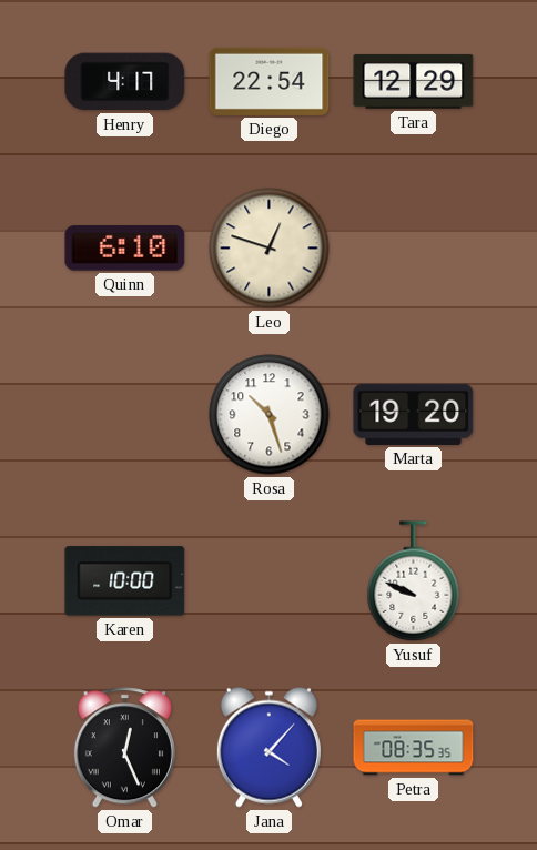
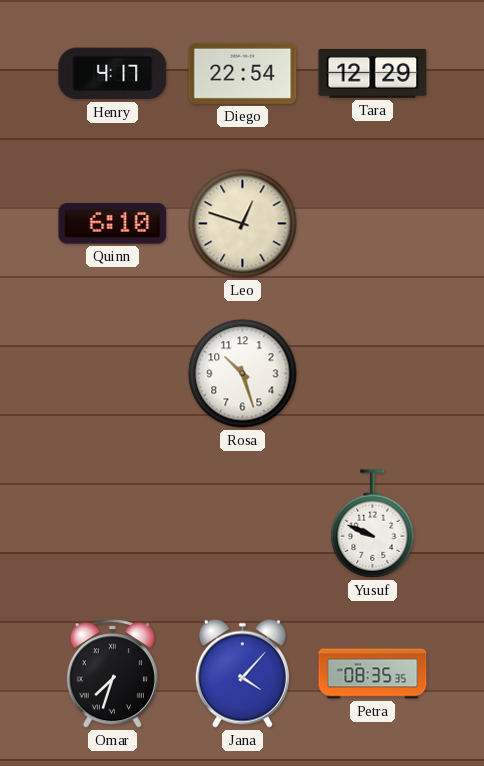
Marta: 19:20 -> none
Karen: 10:00 -> none
Omar: 12:26 -> 7:33
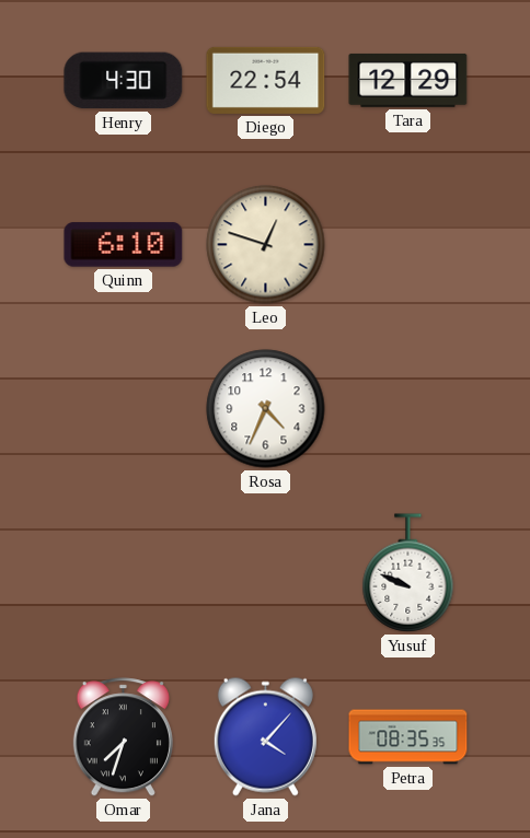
Henry: 4:17 -> 4:30
Rosa: 10:27 -> 4:34
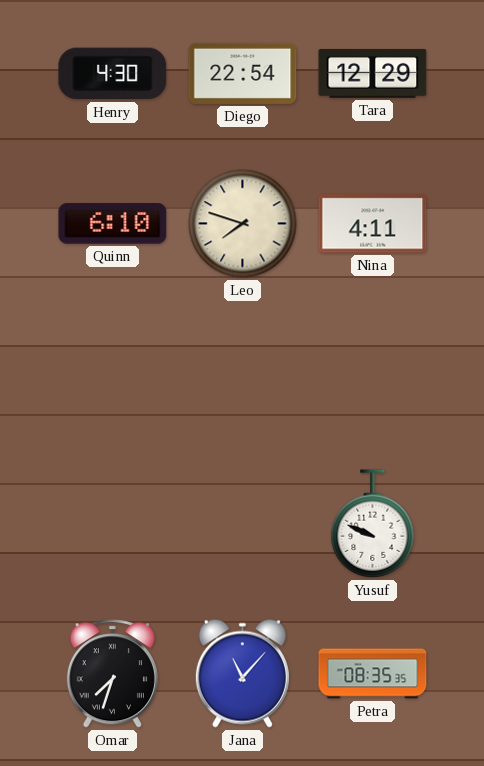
Leo: 12:48 -> 7:48
Nina: none -> 4:11
Rosa: 4:34 -> none
Jana: 4:07 -> 11:07
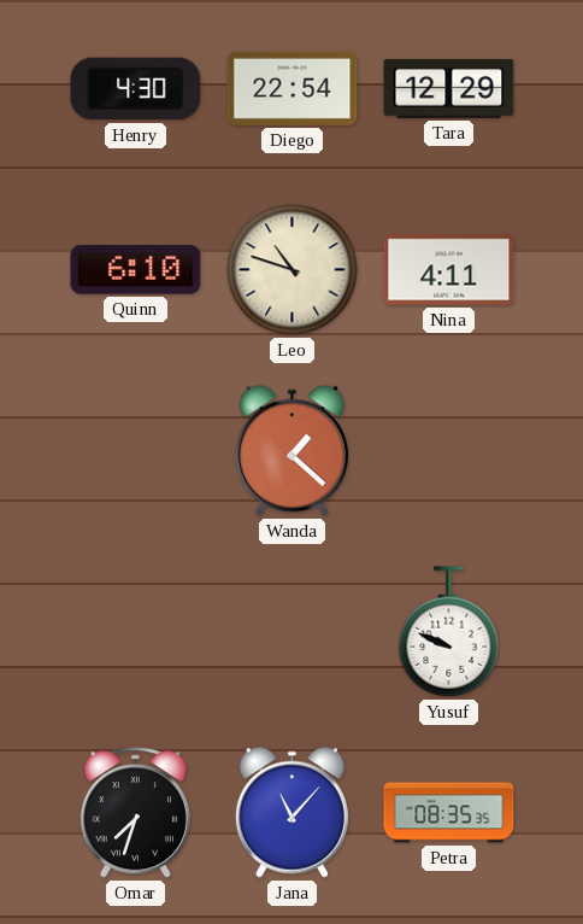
Leo: 7:48 -> 10:48
Wanda: none -> 1:22
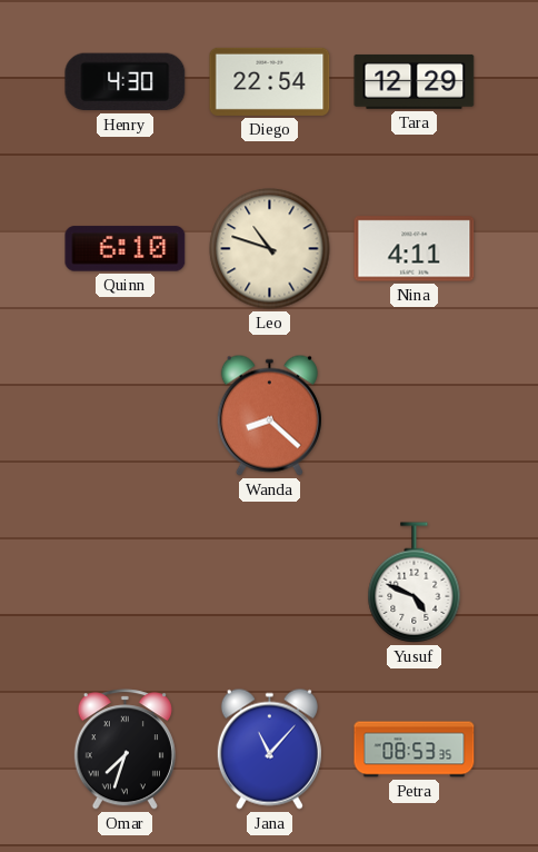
Wanda: 1:22 -> 8:22
Yusuf: 9:49 -> 4:49
Petra: 08:35 -> 08:53
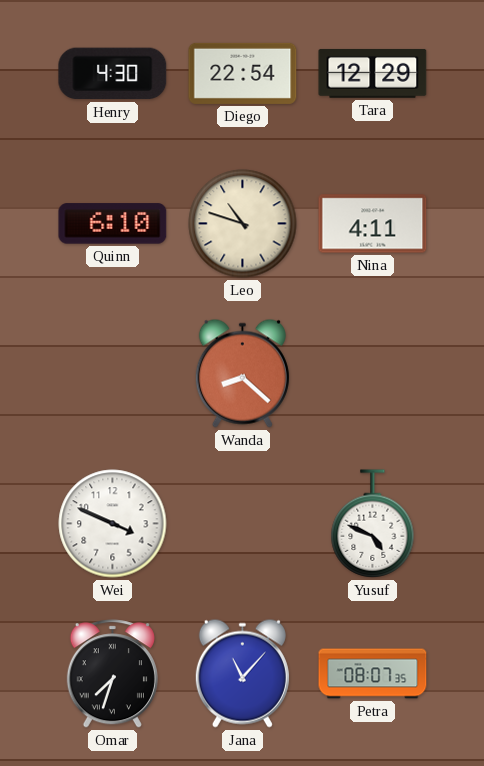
Wei: none -> 3:49
Petra: 08:53 -> 08:07
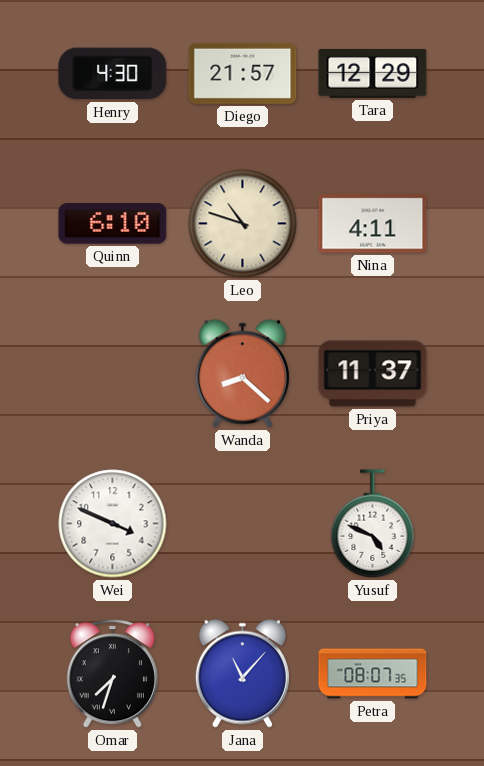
Diego: 22:54 -> 21:57
Priya: none -> 11:37
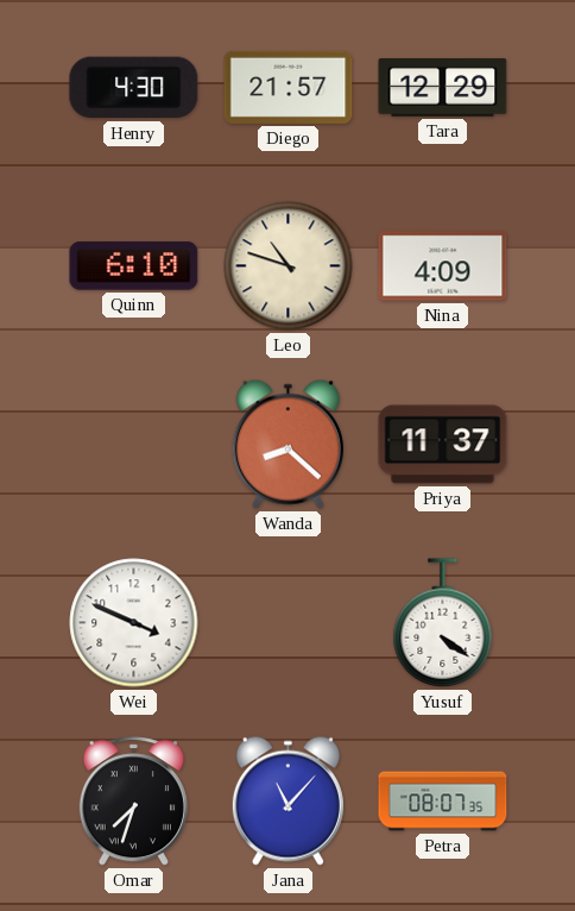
Nina: 4:11 -> 4:09
Yusuf: 4:49 -> 4:21
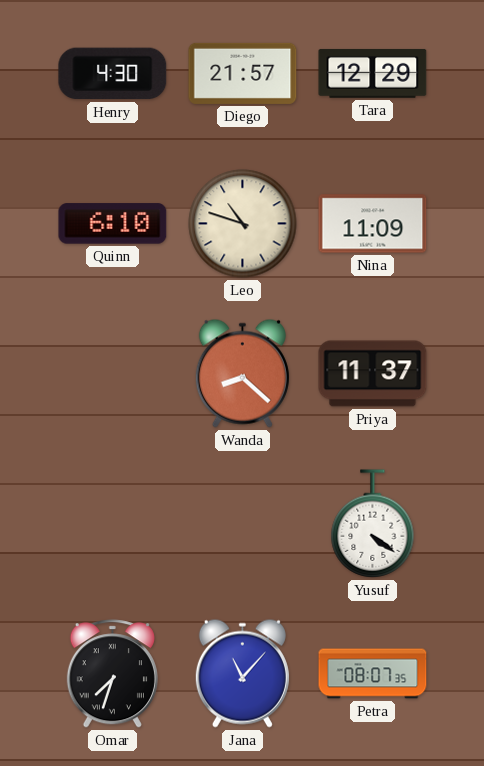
Nina: 4:09 -> 11:09
Wei: 3:49 -> none
